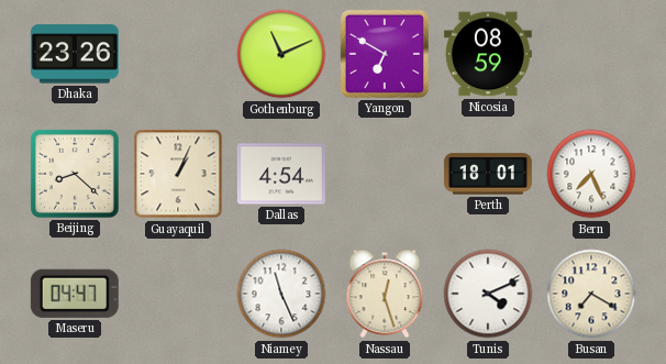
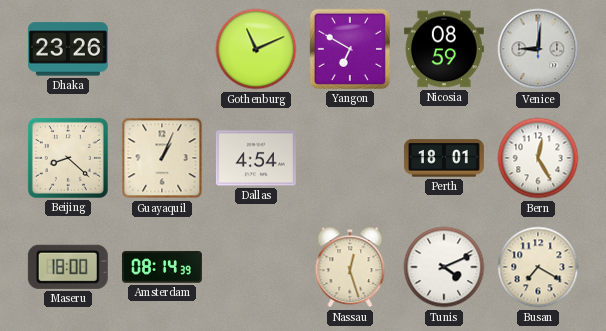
Venice: none -> 9:01
Bern: 7:26 -> 12:25
Maseru: 04:47 -> 18:00
Amsterdam: none -> 08:14
Niamey: 11:26 -> none
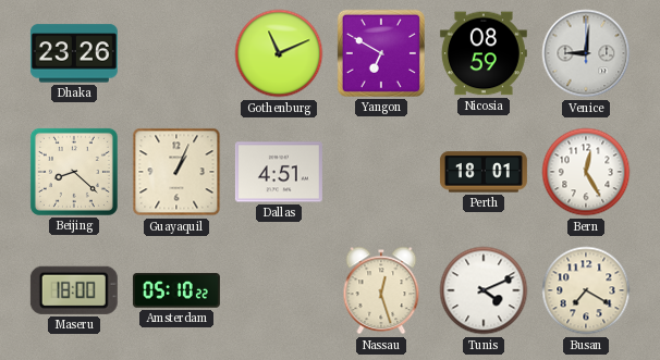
Dallas: 4:54 -> 4:51
Amsterdam: 08:14 -> 05:10
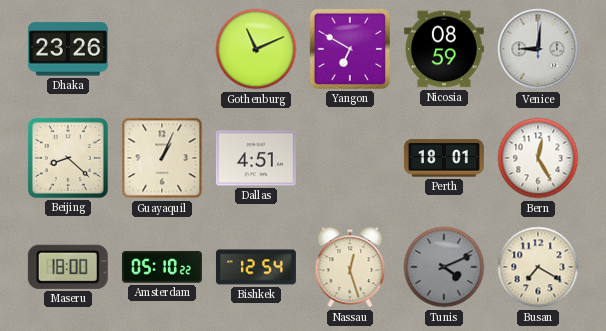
Bishkek: none -> 12:54
Tunis dial: white -> grey
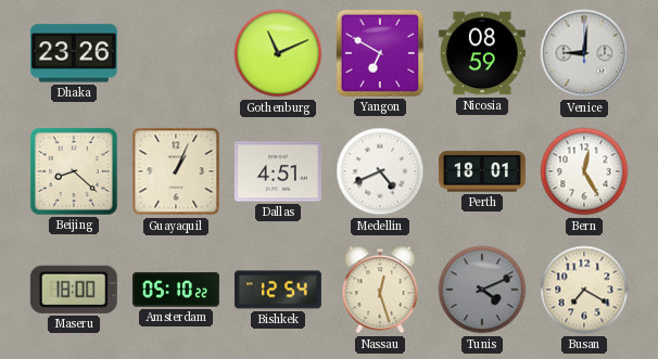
Medellin: none -> 4:41
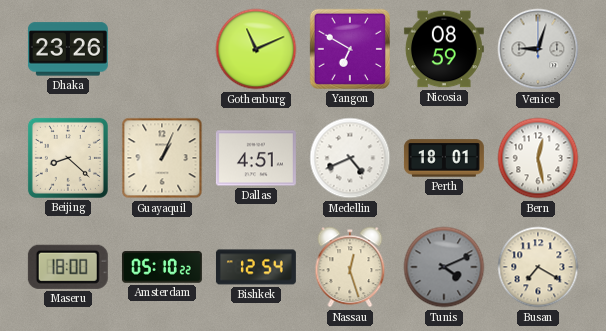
Venice: 9:01 -> 9:03
Bern: 12:25 -> 12:28
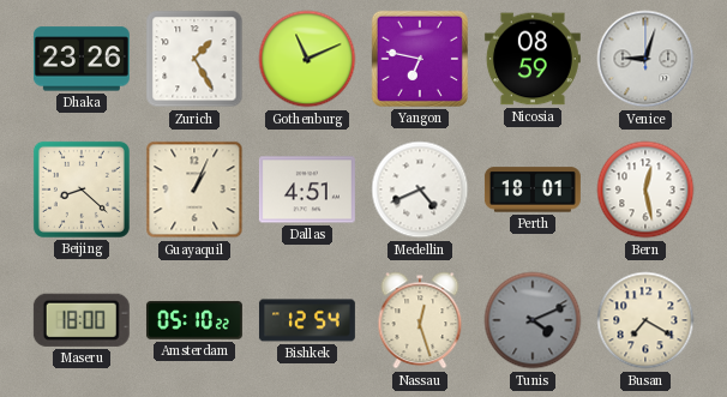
Zurich: none -> 1:25
Yangon: 6:50 -> 6:47
